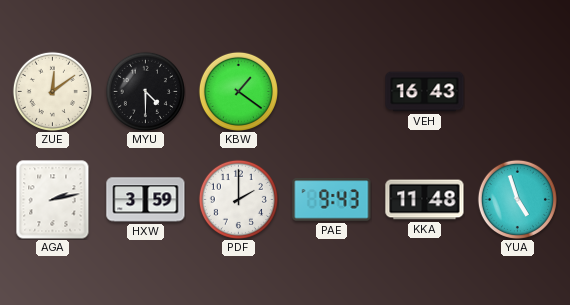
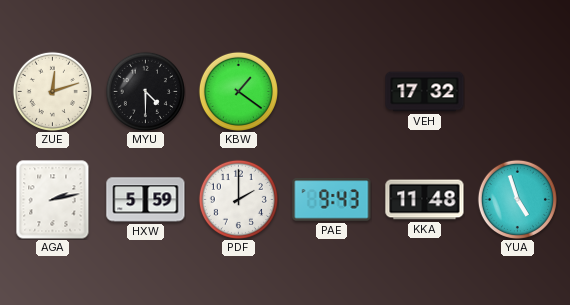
ZUE: 12:09 -> 12:12
VEH: 16:43 -> 17:32
HXW: 3:59 -> 5:59
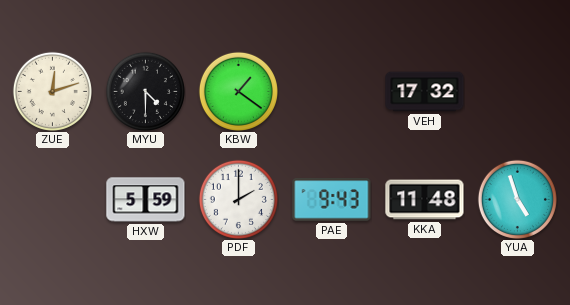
AGA: 2:13 -> none
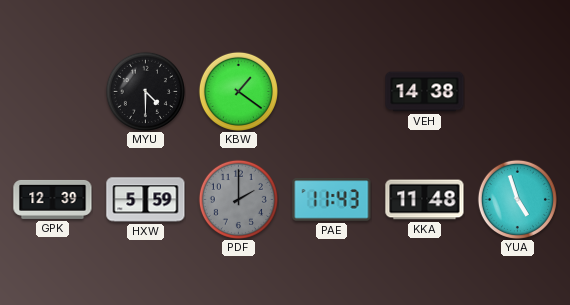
ZUE: 12:12 -> none
VEH: 17:32 -> 14:38
GPK: none -> 12:39
PDF dial: white -> grey
PAE: 9:43 -> 11:43
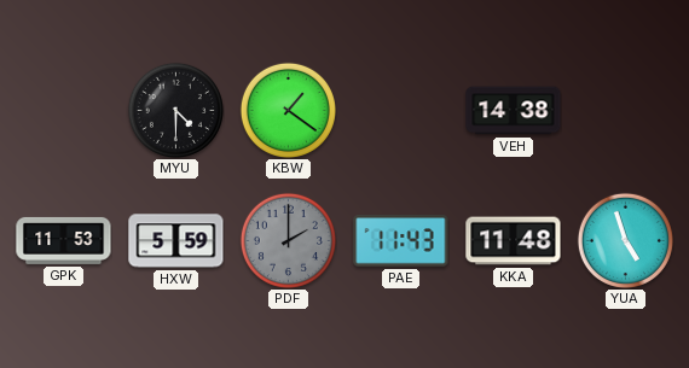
GPK: 12:39 -> 11:53
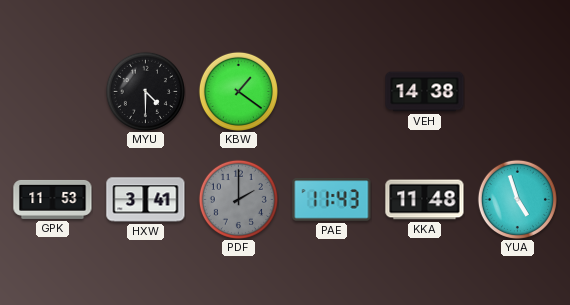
HXW: 5:59 -> 3:41
